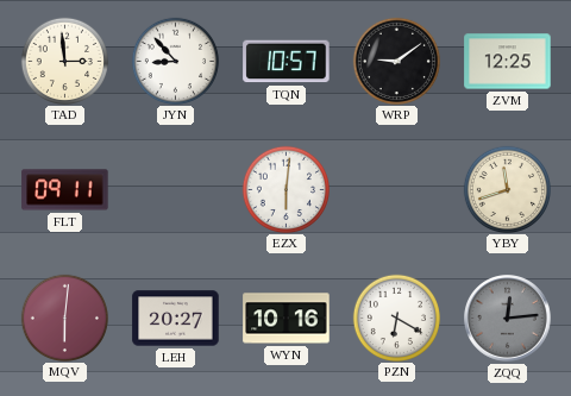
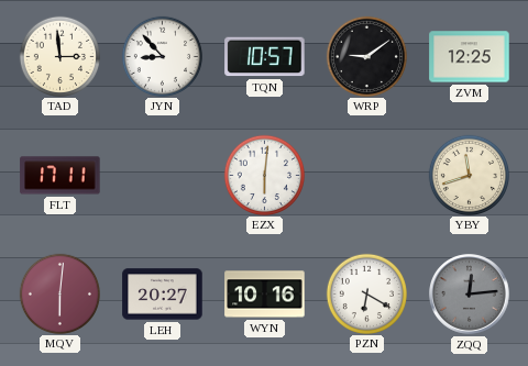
FLT: 09:11 -> 17:11
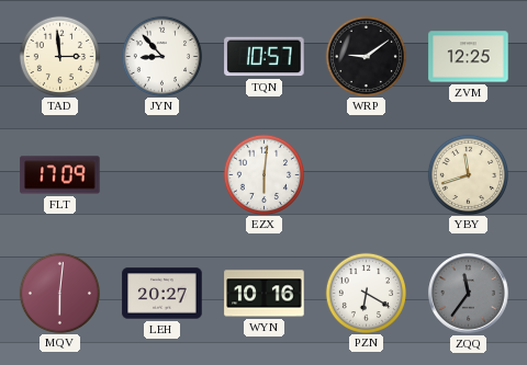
FLT: 17:11 -> 17:09
ZQQ: 12:14 -> 11:36
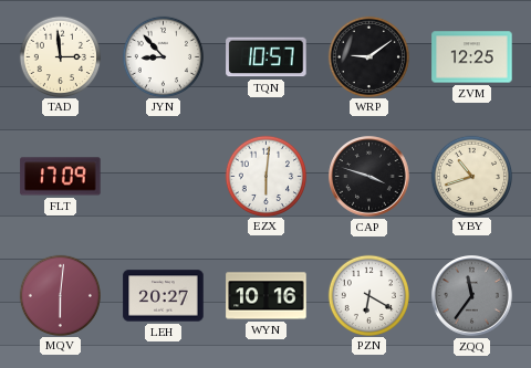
CAP: none -> 3:48
YBY: 11:42 -> 10:42
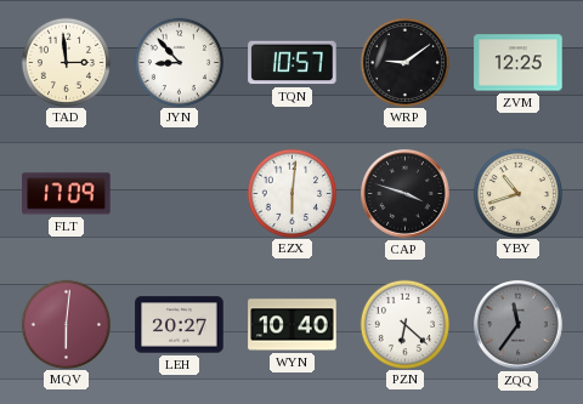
WYN: 10:16 -> 10:40
PZN: 6:20 -> 6:22
